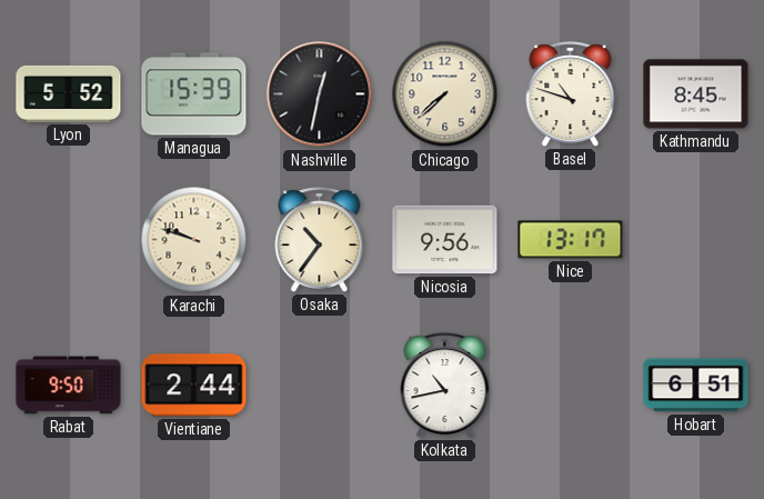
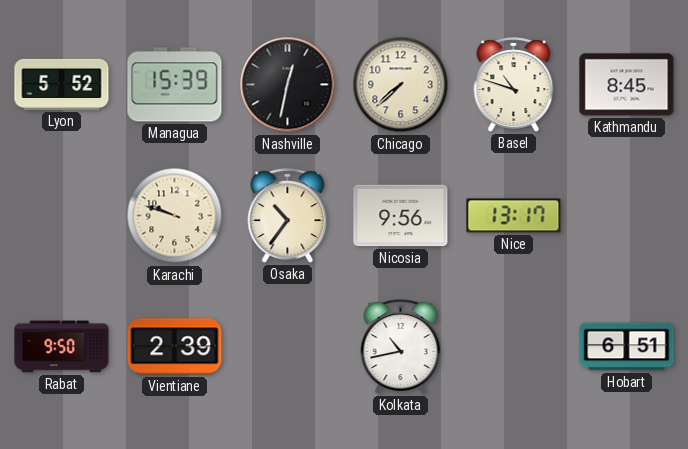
Vientiane: 2:44 -> 2:39
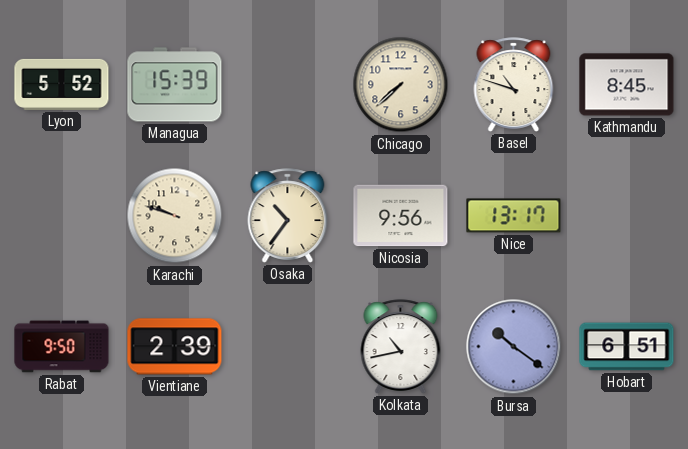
Nashville: 12:32 -> none
Bursa: none -> 10:21
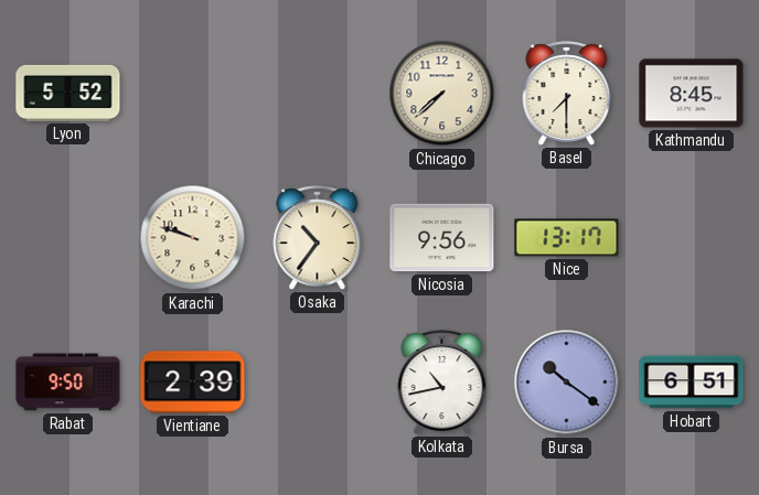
Managua: 15:39 -> none
Basel: 10:48 -> 7:30
